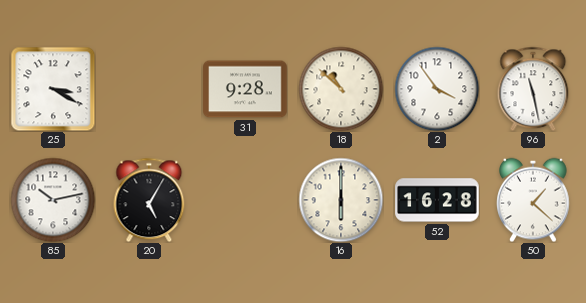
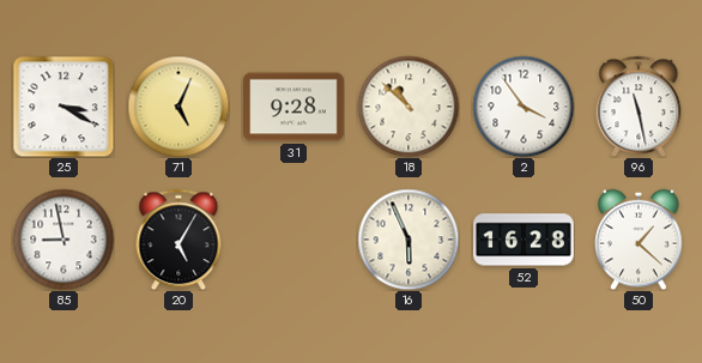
71: none -> 5:04
85: 10:13 -> 8:58
16: 6:00 -> 5:56
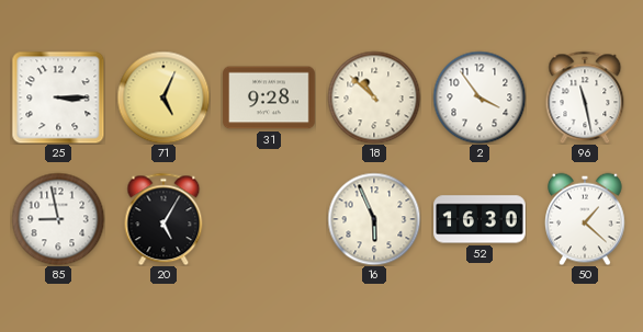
25: 3:20 -> 3:15
52: 16:28 -> 16:30
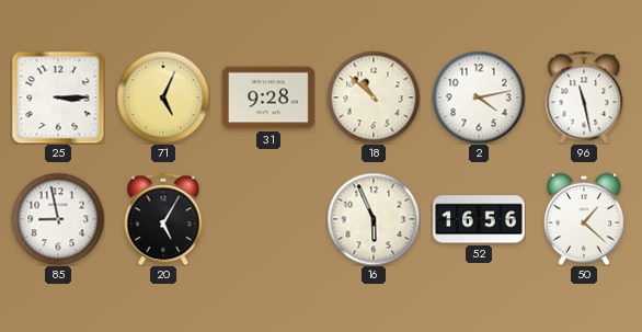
2: 3:54 -> 4:13
52: 16:30 -> 16:56
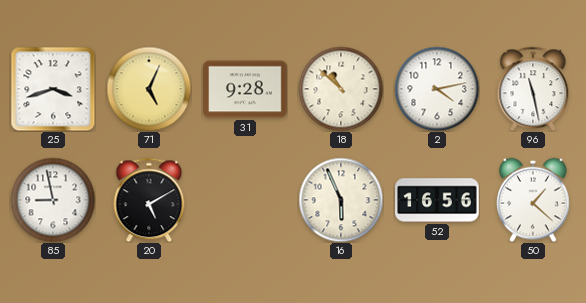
25: 3:15 -> 3:42
20: 5:05 -> 5:10
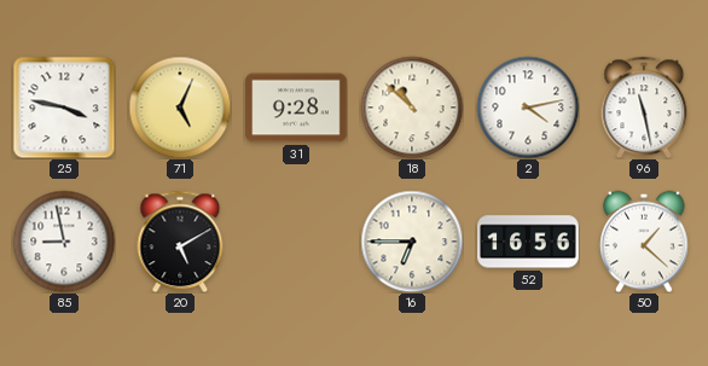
25: 3:42 -> 3:47
16: 5:56 -> 6:45
